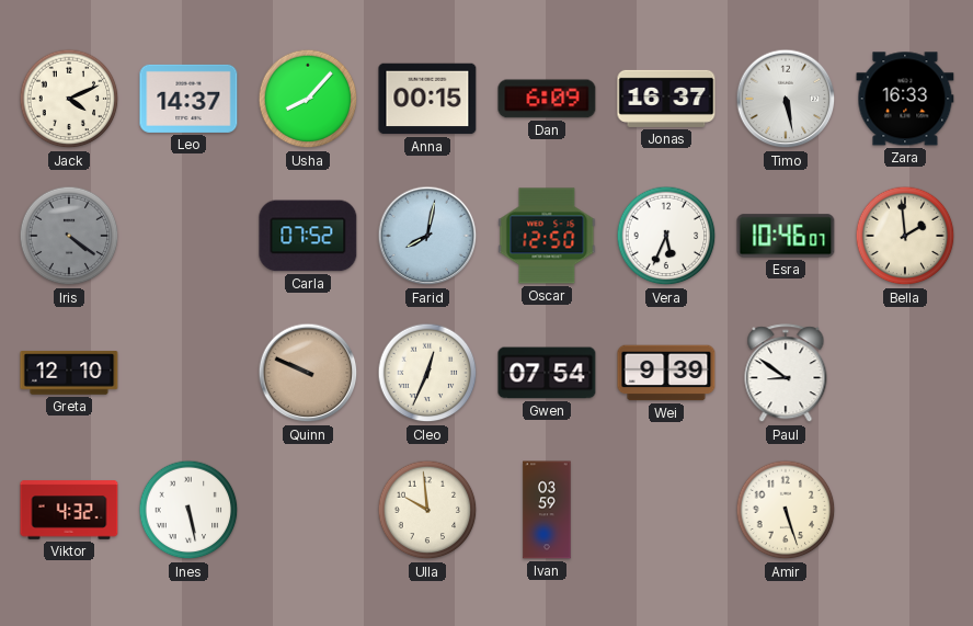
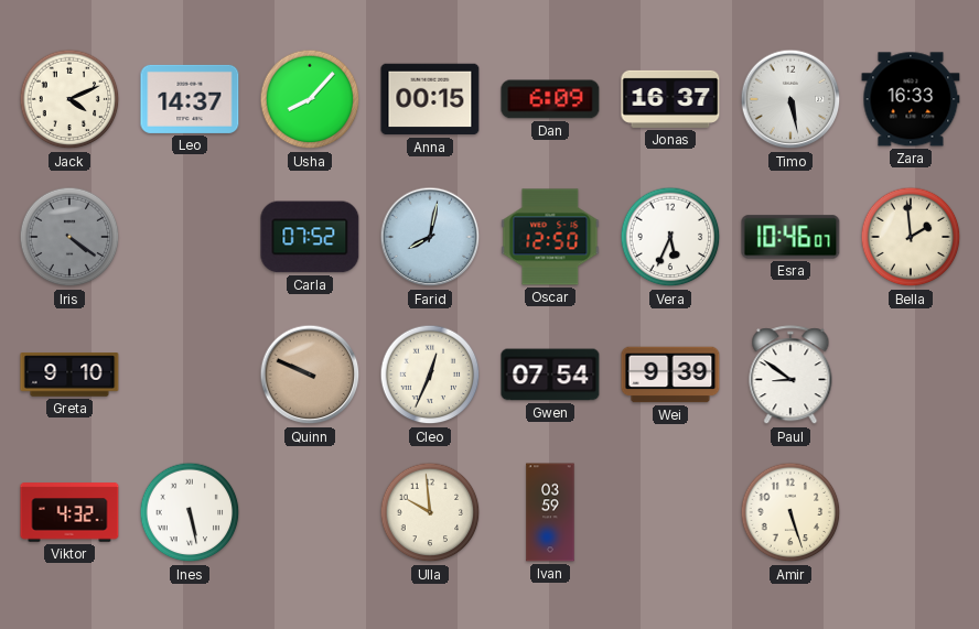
Greta: 12:10 -> 9:10
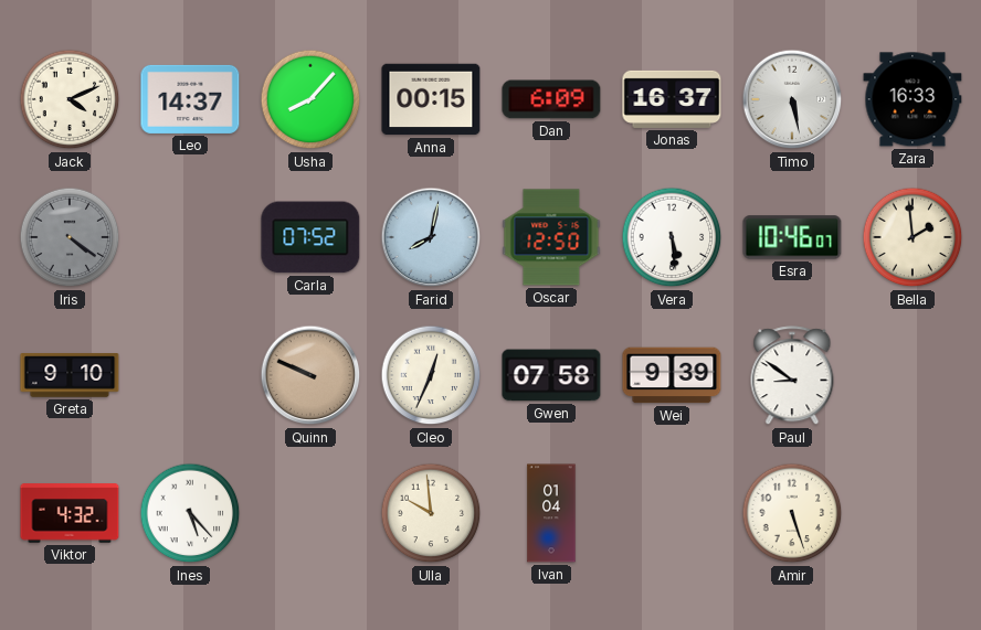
Vera: 5:34 -> 5:29
Gwen: 07:54 -> 07:58
Ines: 5:28 -> 5:23
Ivan: 03:59 -> 01:04
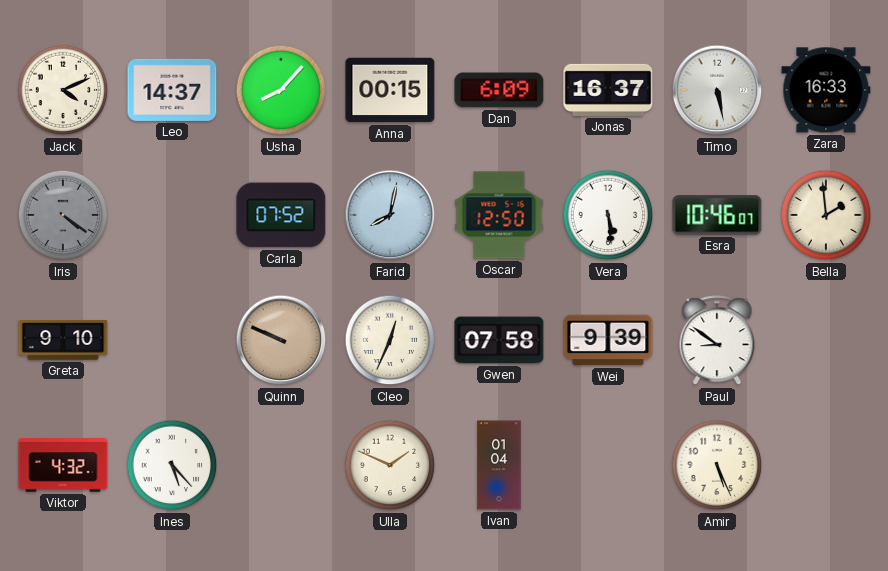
Ulla: 9:59 -> 1:49
Amir: 5:27 -> 5:26
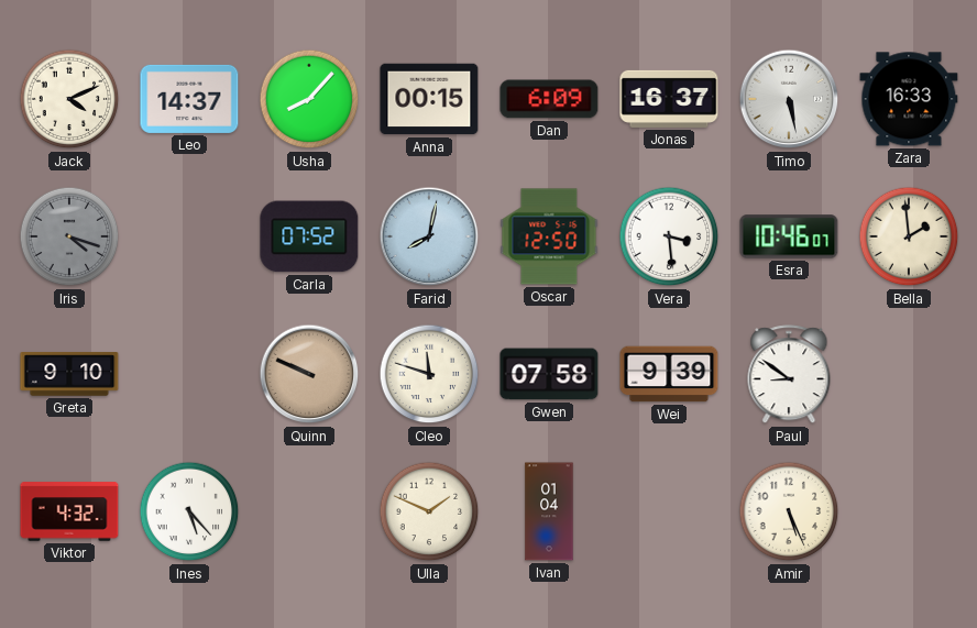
Iris: 4:21 -> 4:18
Vera: 5:29 -> 3:29
Cleo: 12:34 -> 11:48
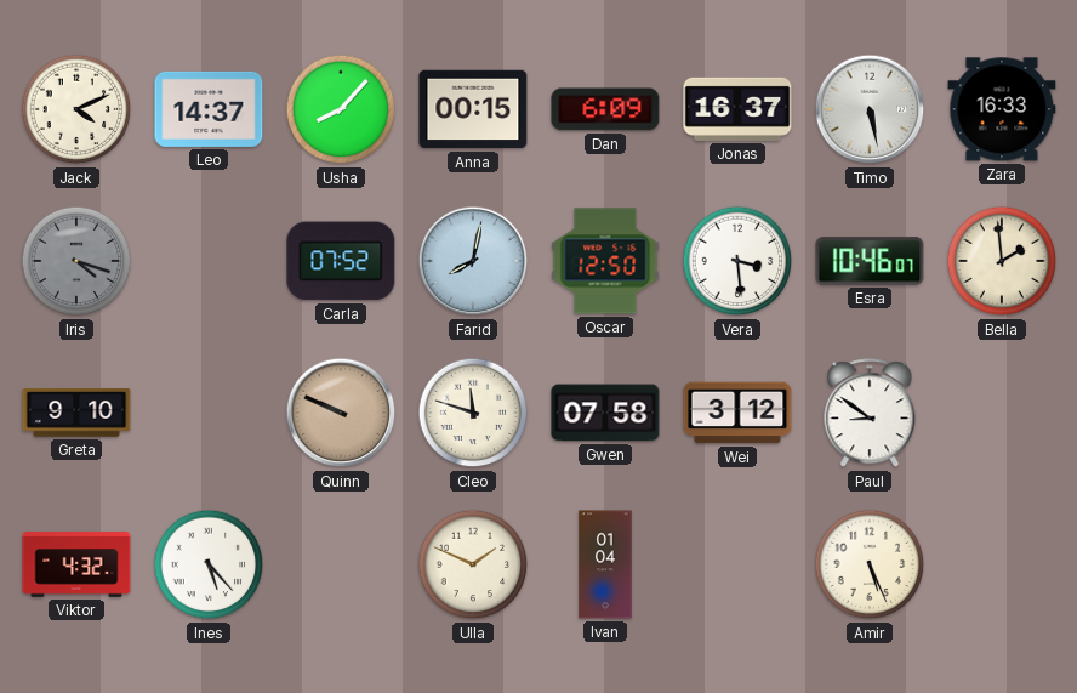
Wei: 9:39 -> 3:12
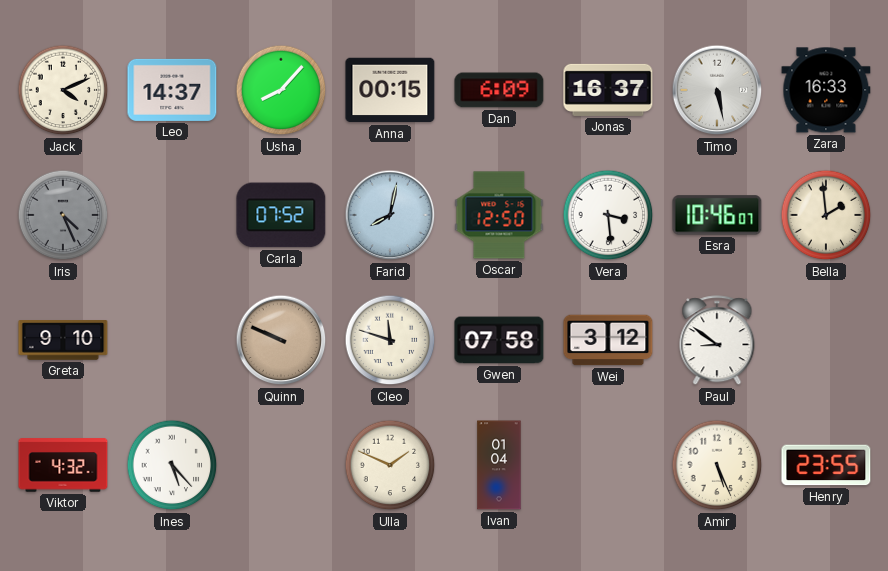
Iris: 4:18 -> 4:26
Henry: none -> 23:55
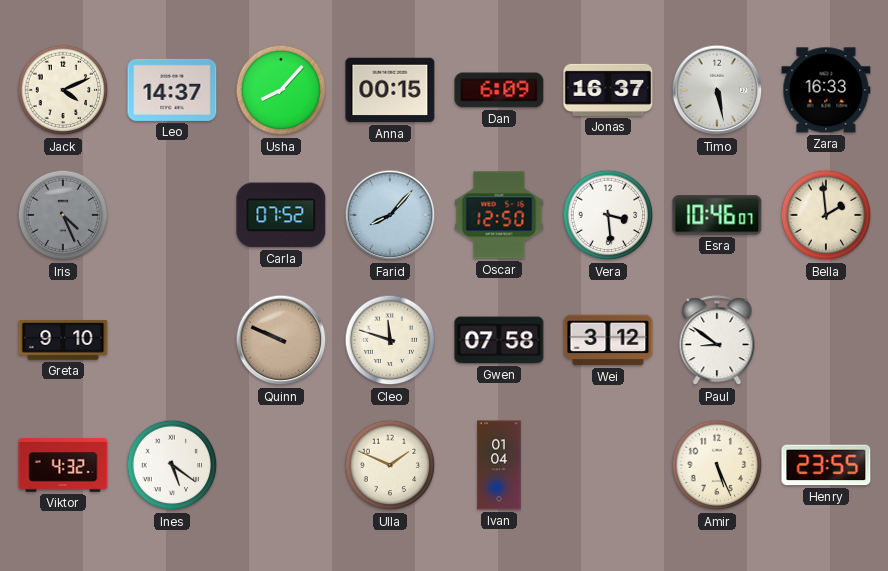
Farid: 8:02 -> 8:07
Ines: 5:23 -> 5:21
